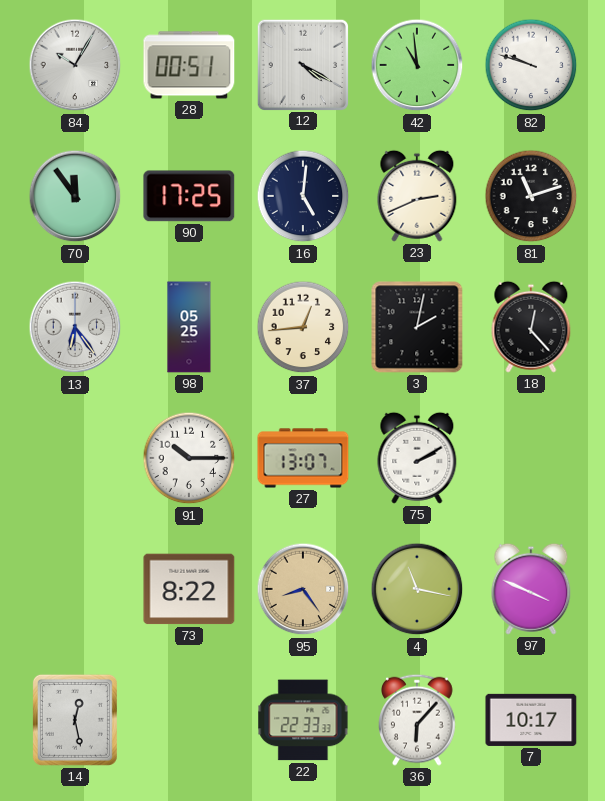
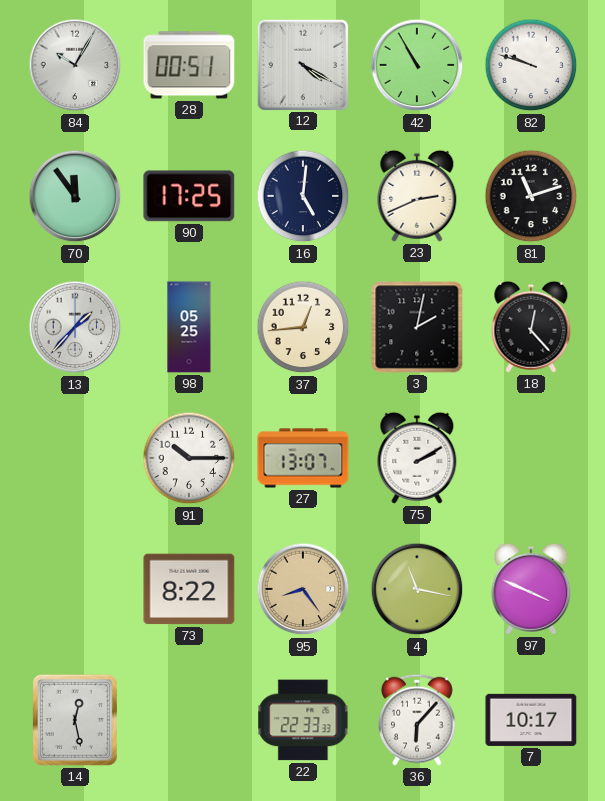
42: 10:59 -> 10:55
13: 6:24 -> 1:37
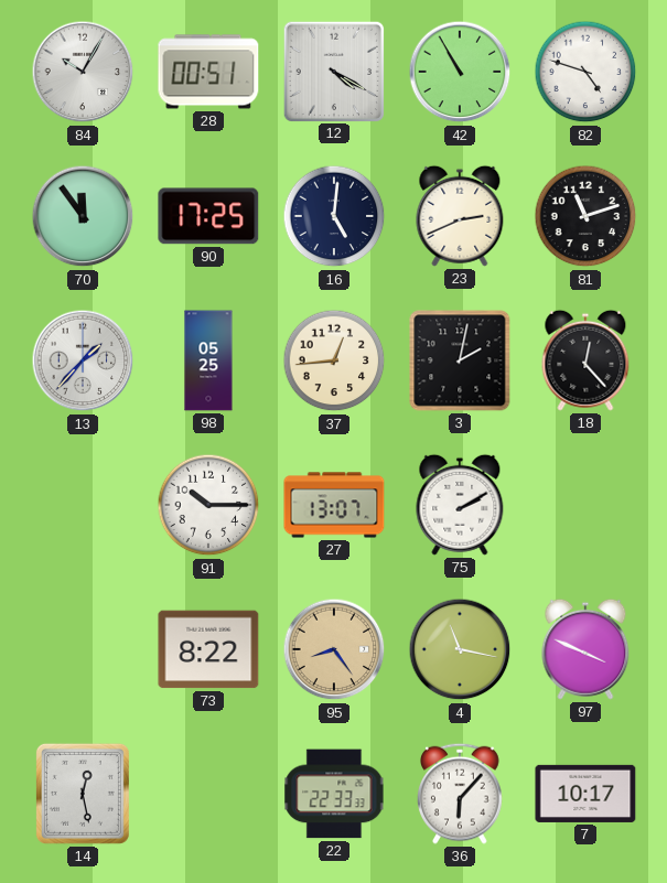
82: 9:48 -> 4:48
